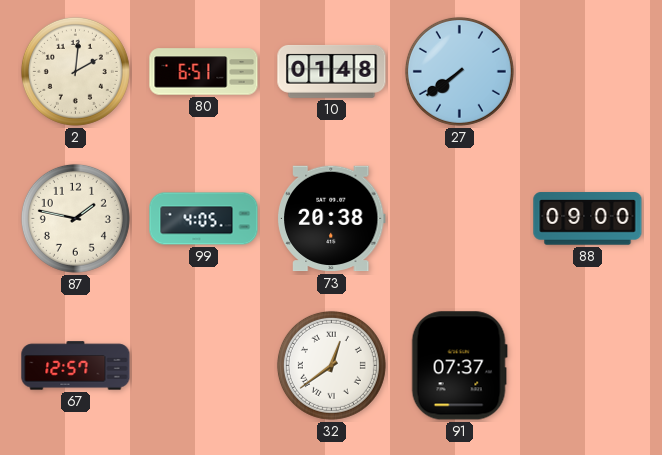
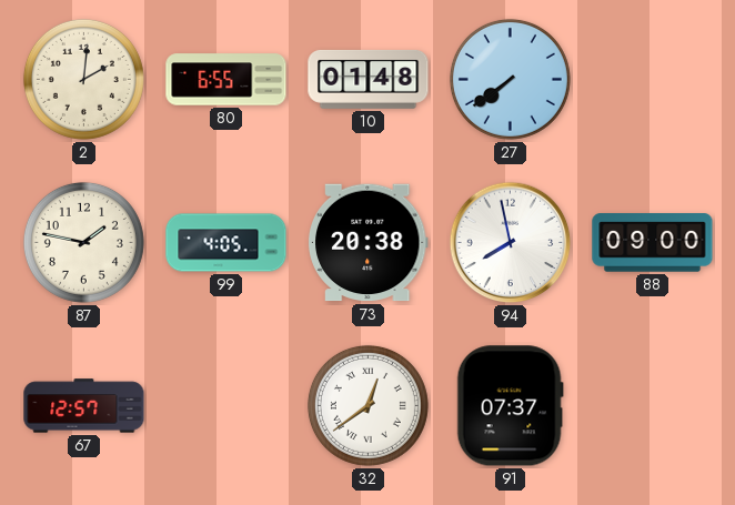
80: 6:51 -> 6:55
94: none -> 7:58
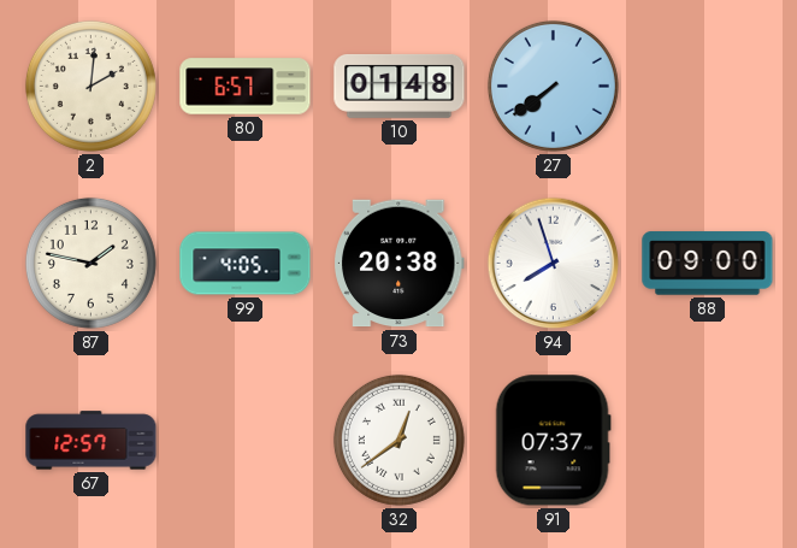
80: 6:55 -> 6:57
94: 7:58 -> 7:57
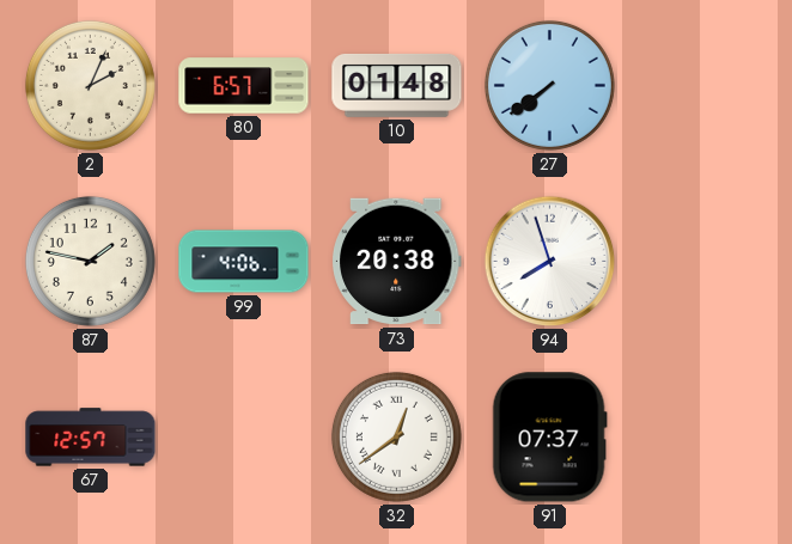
2: 2:01 -> 2:04
99: 4:05 -> 4:06
88: 09:00 -> none
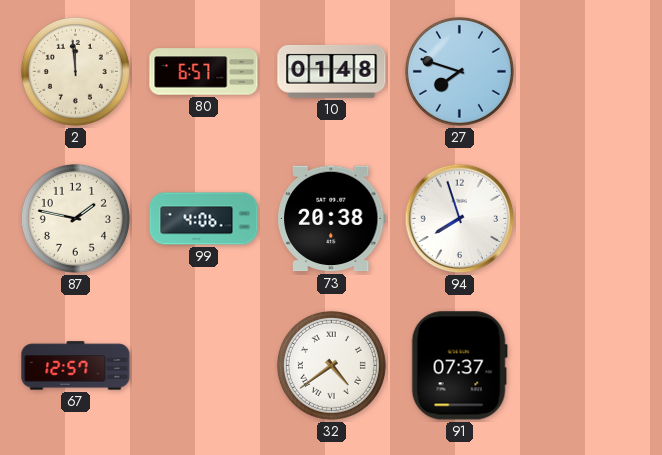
2: 2:04 -> 11:59
27: 7:39 -> 7:48
32: 12:39 -> 4:39
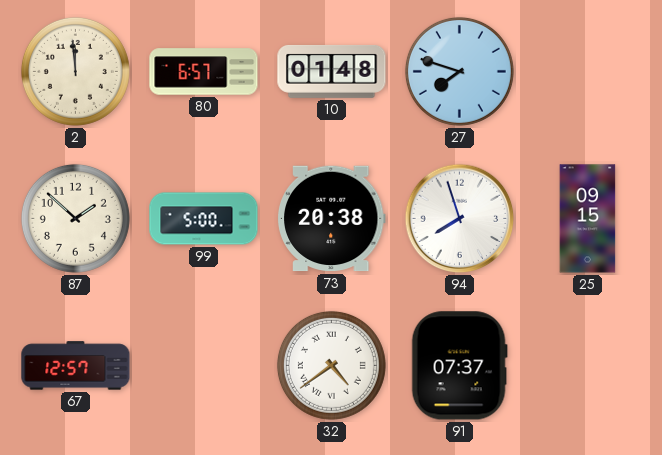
87: 1:47 -> 1:52
99: 4:06 -> 5:00
25: none -> 09:15
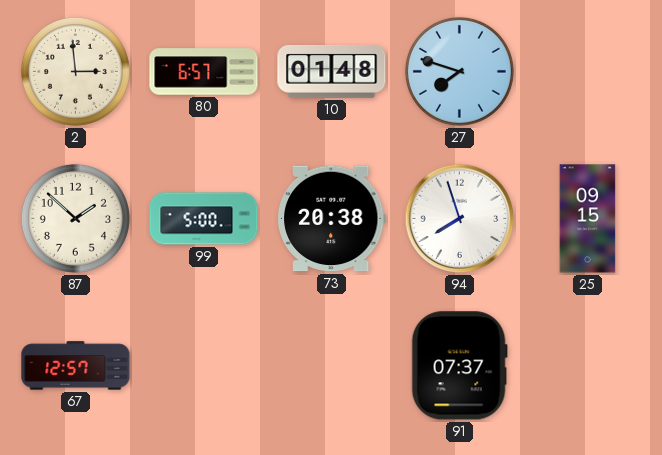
2: 11:59 -> 2:59
32: 4:39 -> none
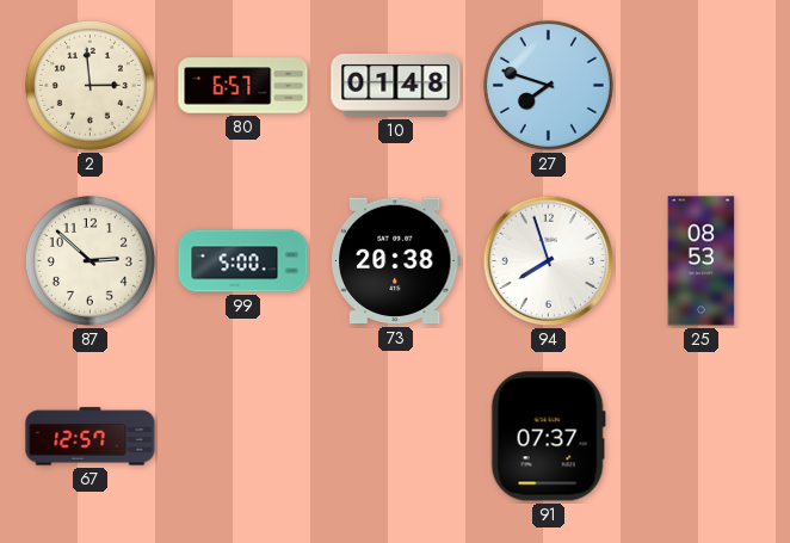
87: 1:52 -> 2:52
25: 09:15 -> 08:53
